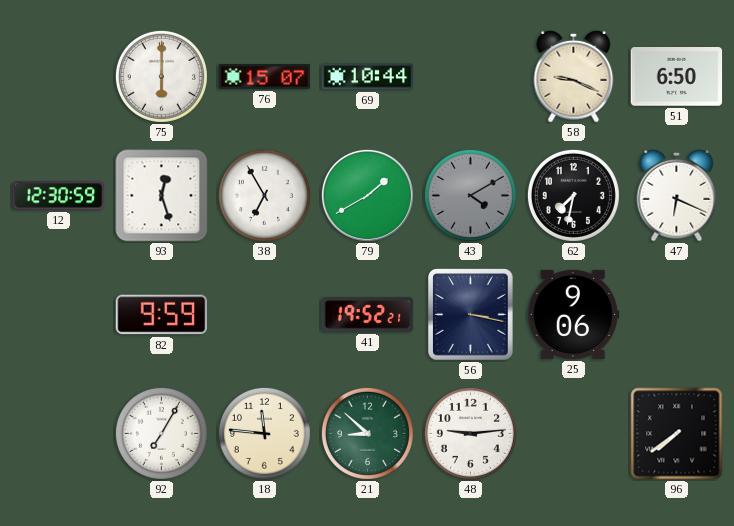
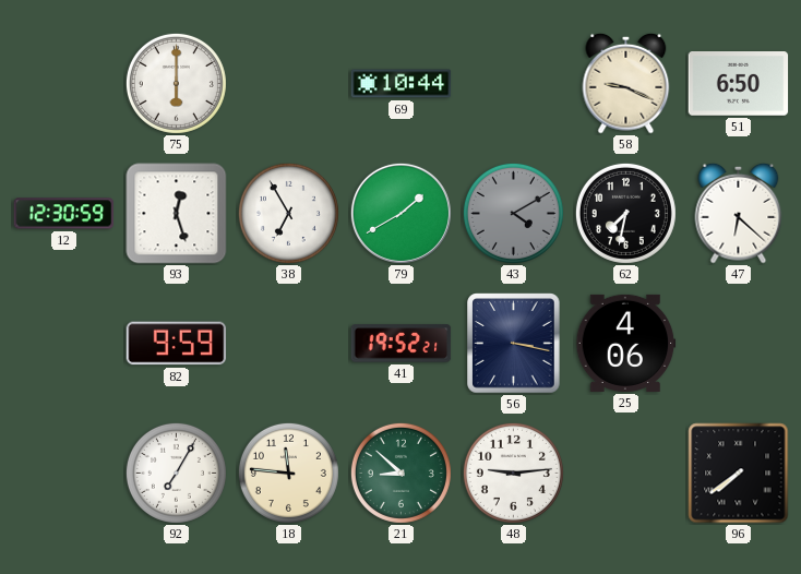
76: 15:07 -> none
47: 6:19 -> 6:22
25: 9:06 -> 4:06
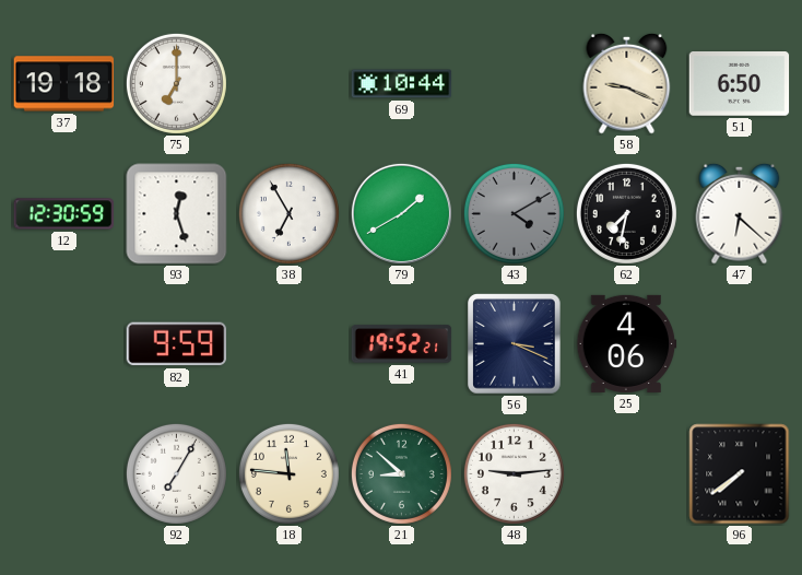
37: none -> 19:18
75: 6:00 -> 7:00
56: 3:17 -> 3:19
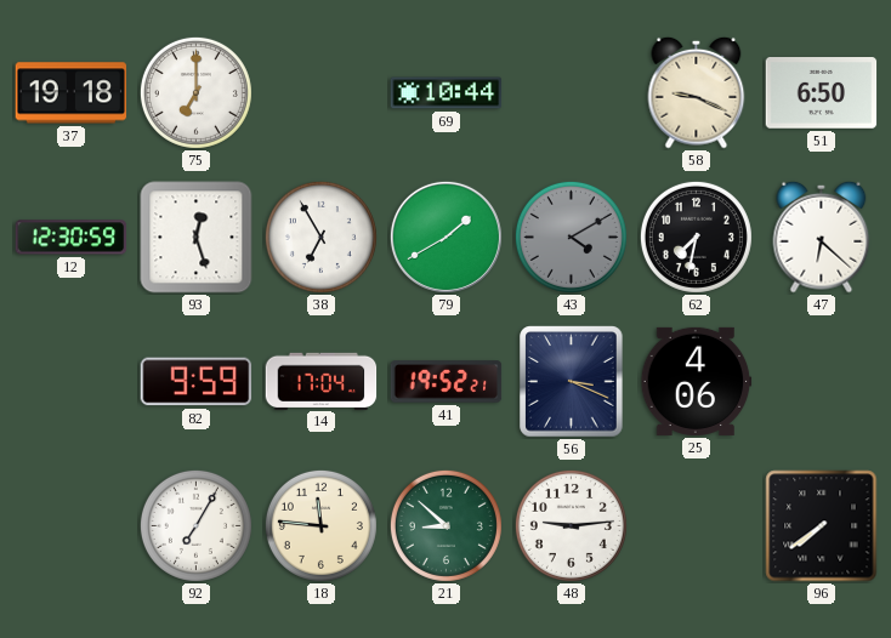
14: none -> 17:04
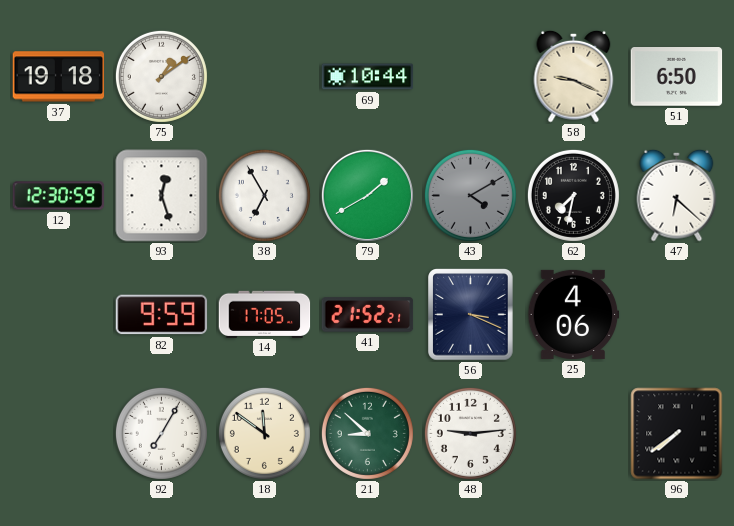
75: 7:00 -> 1:09
14: 17:04 -> 17:05
41: 19:52 -> 21:52
18: 11:46 -> 11:51
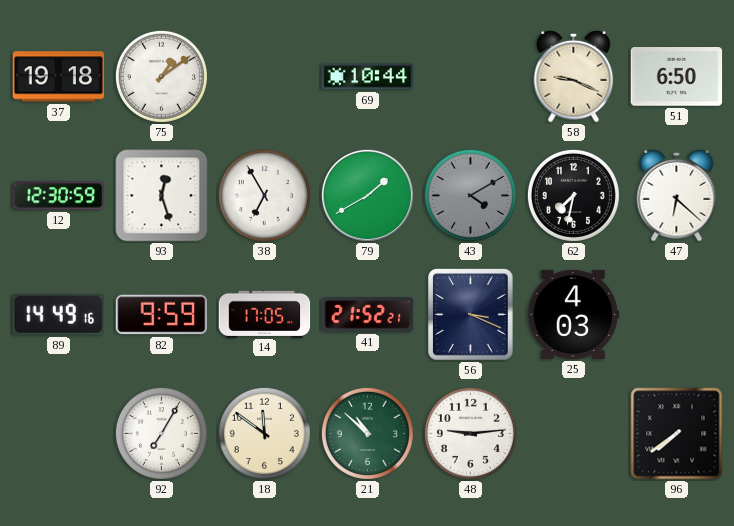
89: none -> 14:49
25: 4:06 -> 4:03
21: 8:52 -> 10:52
